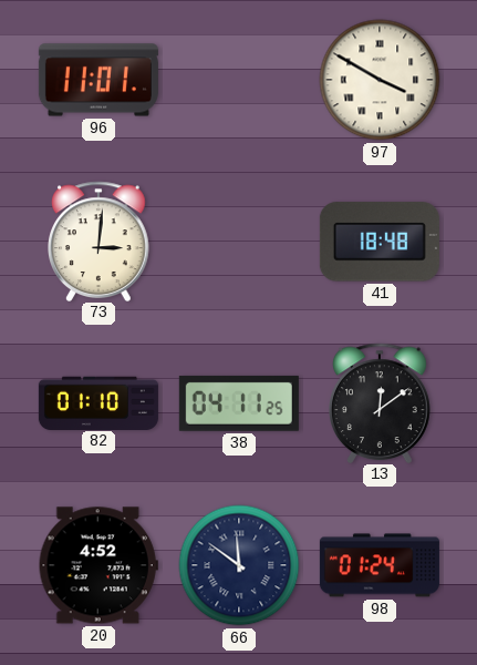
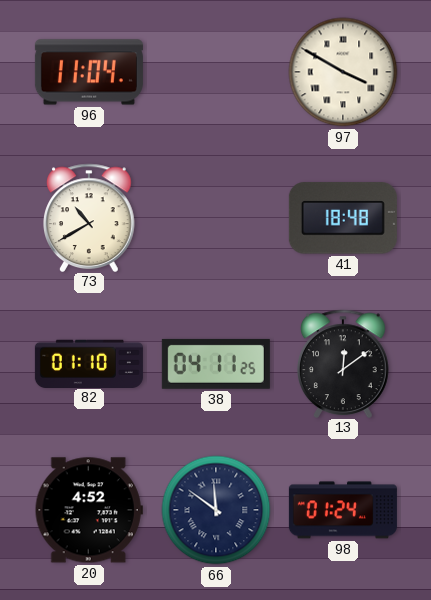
96: 11:01 -> 11:04
73: 3:01 -> 10:40
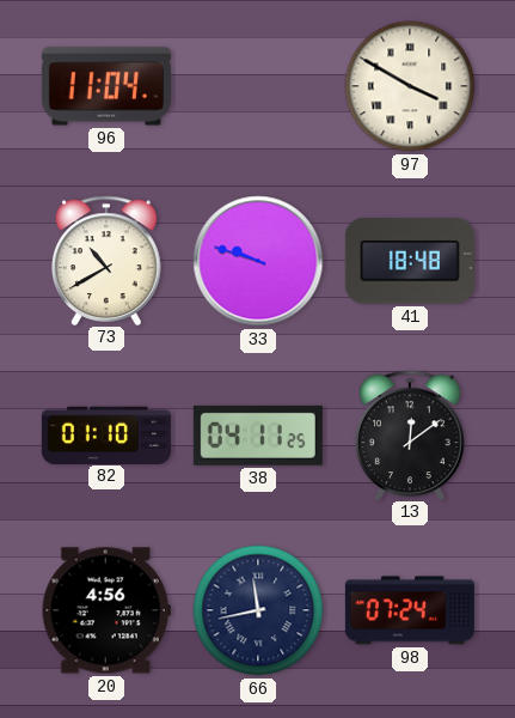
33: none -> 9:48
20: 4:52 -> 4:56
66: 11:51 -> 11:43
98: 01:24 -> 07:24
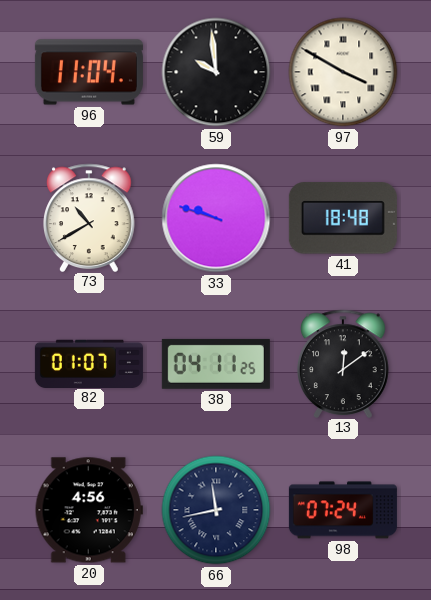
59: none -> 9:59
82: 01:10 -> 01:07
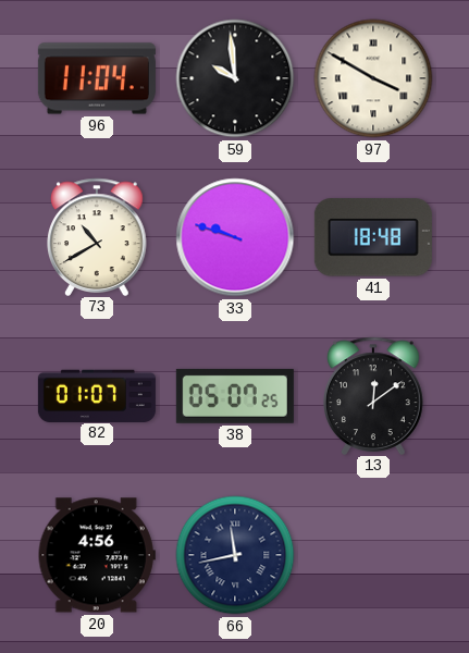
38: 04:11 -> 05:07
98: 07:24 -> none
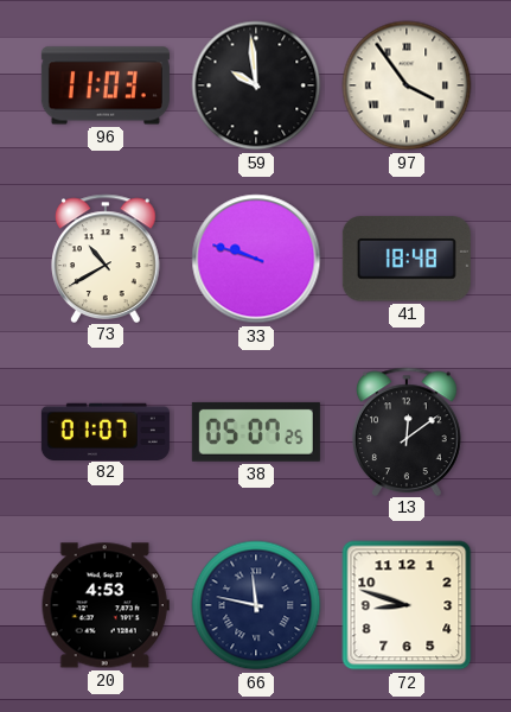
96: 11:04 -> 11:03
97: 3:50 -> 3:54
20: 4:56 -> 4:53
66: 11:43 -> 11:47
72: none -> 8:48
